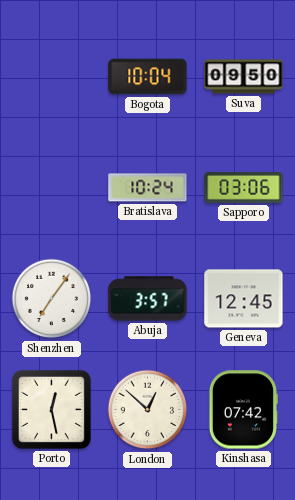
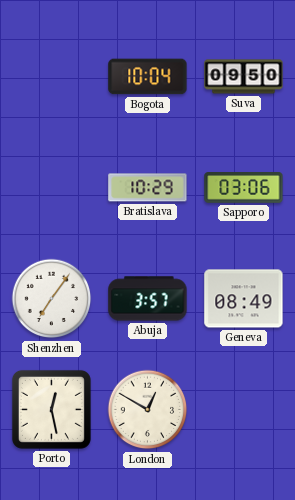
Bratislava: 10:24 -> 10:29
Geneva: 12:45 -> 08:49
London: 12:52 -> 12:50
Kinshasa: 07:42 -> none
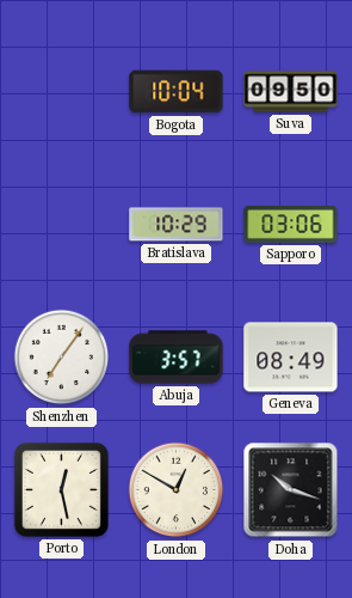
Doha: none -> 10:18
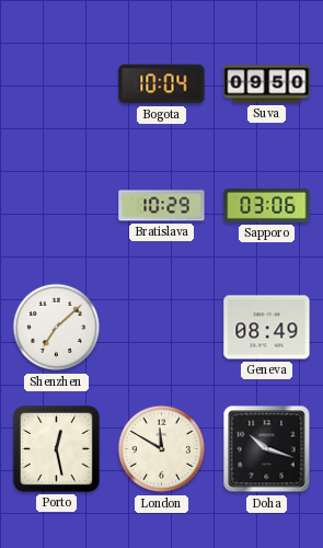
Shenzhen: 7:06 -> 7:08
Abuja: 3:57 -> none
London: 12:50 -> 11:50
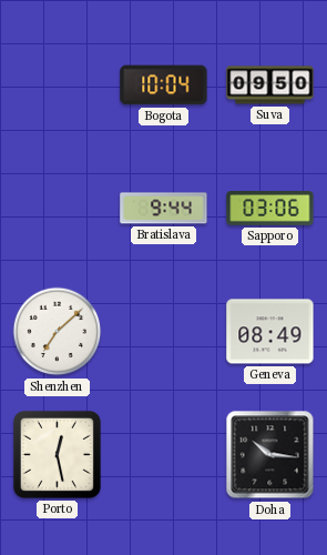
Bratislava: 10:29 -> 9:44
London: 11:50 -> none
Doha: 10:18 -> 10:16
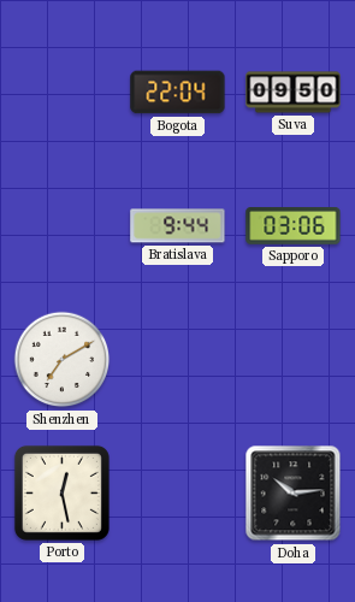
Bogota: 10:04 -> 22:04
Shenzhen: 7:08 -> 7:10
Geneva: 08:49 -> none
Doha: 10:16 -> 10:14
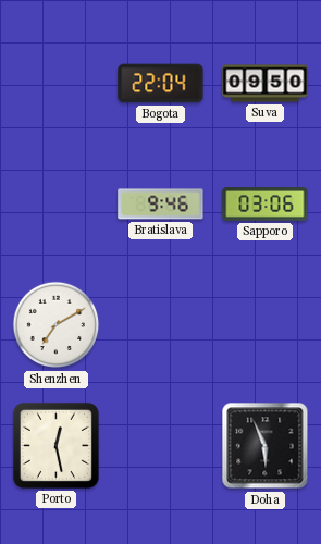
Bratislava: 9:44 -> 9:46
Doha: 10:14 -> 5:56
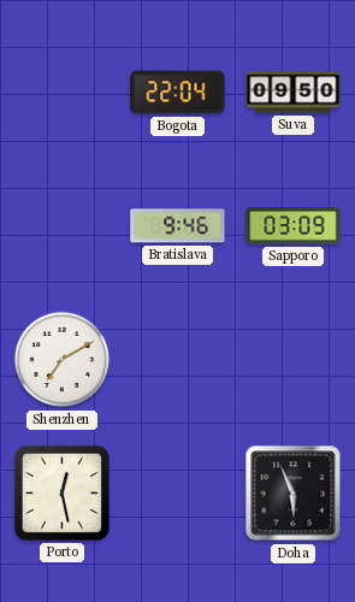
Sapporo: 03:06 -> 03:09
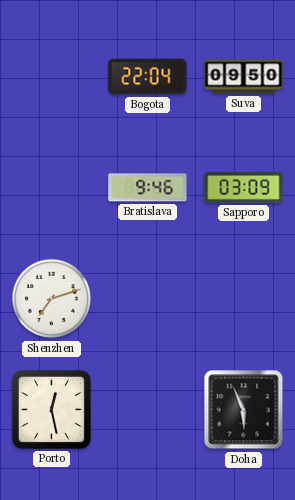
Shenzhen: 7:10 -> 7:12
